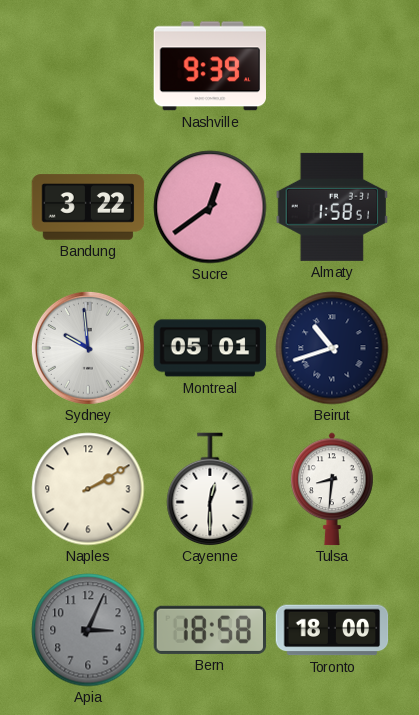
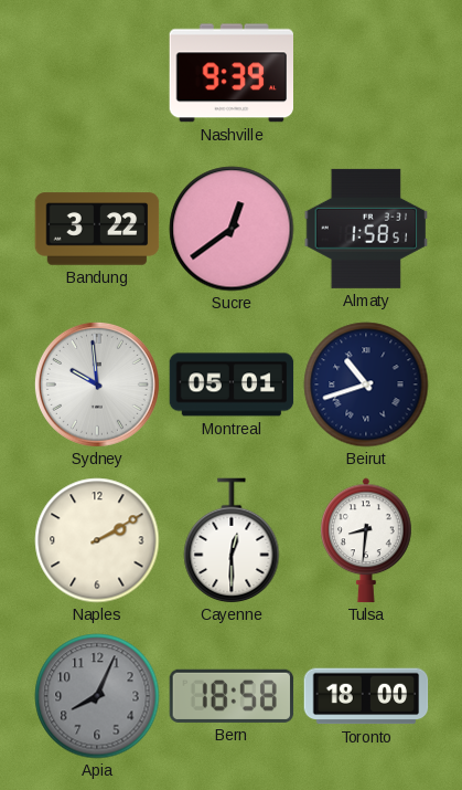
Apia: 3:04 -> 8:04
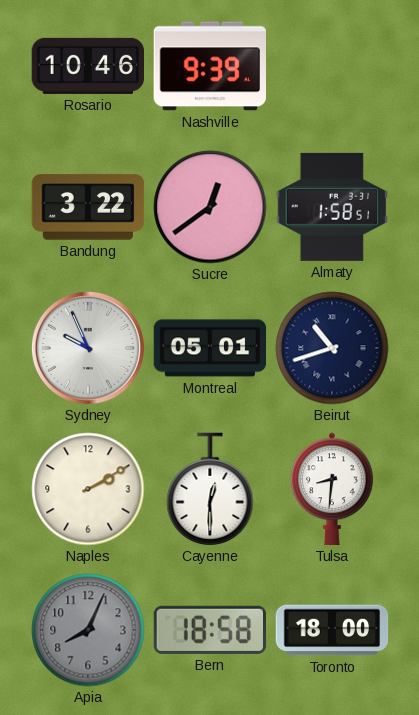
Rosario: none -> 10:46
Sydney: 9:59 -> 9:56
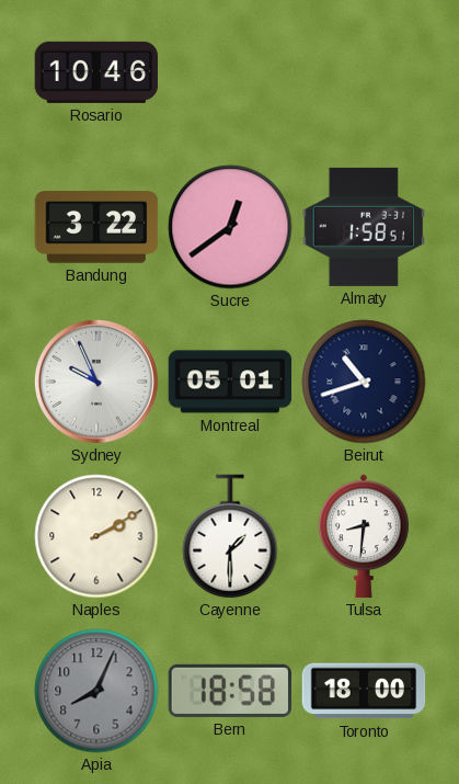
Nashville: 9:39 -> none
Cayenne: 12:30 -> 1:30
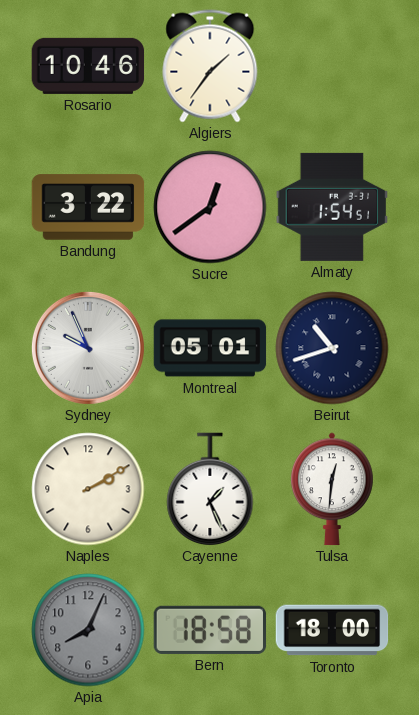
Algiers: none -> 1:36
Almaty: 1:58 -> 1:54
Cayenne: 1:30 -> 1:26
Tulsa: 8:31 -> 12:31
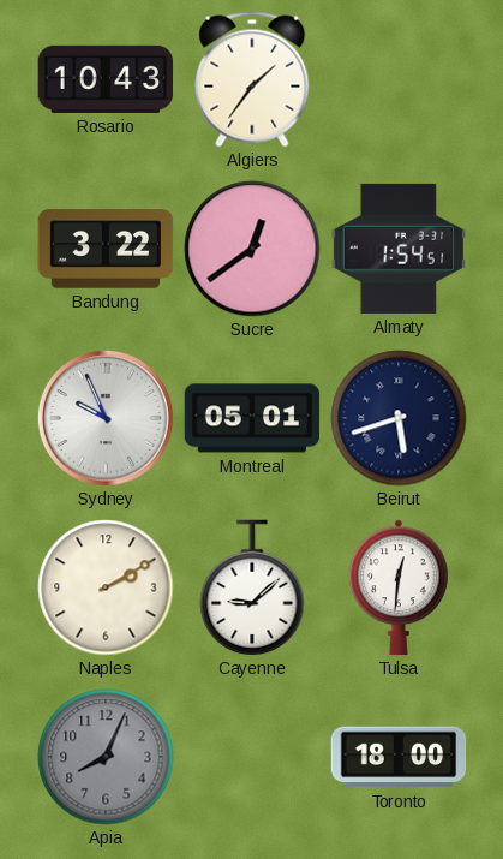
Rosario: 10:46 -> 10:43
Beirut: 10:42 -> 5:42
Cayenne: 1:26 -> 9:08
Bern: 18:58 -> none
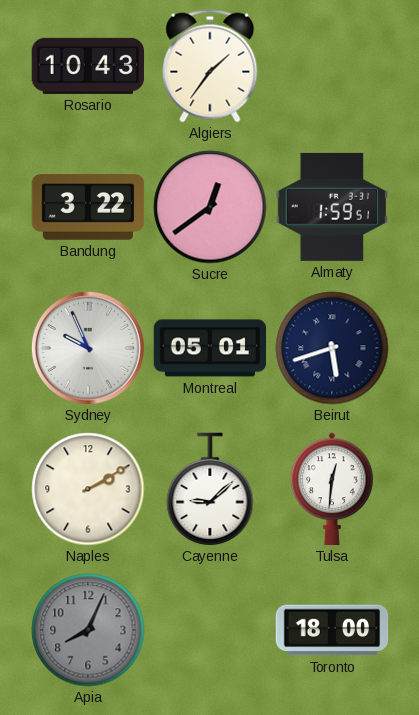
Almaty: 1:54 -> 1:59
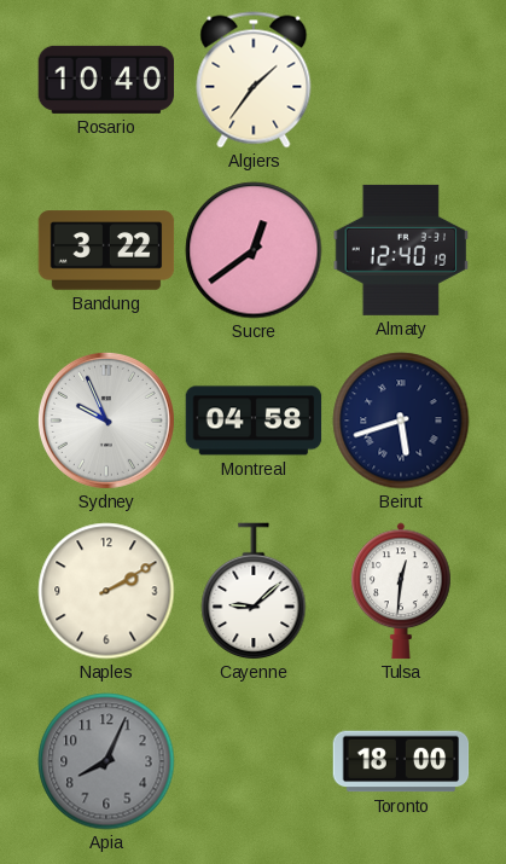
Rosario: 10:43 -> 10:40
Almaty: 1:59 -> 12:40
Montreal: 05:01 -> 04:58
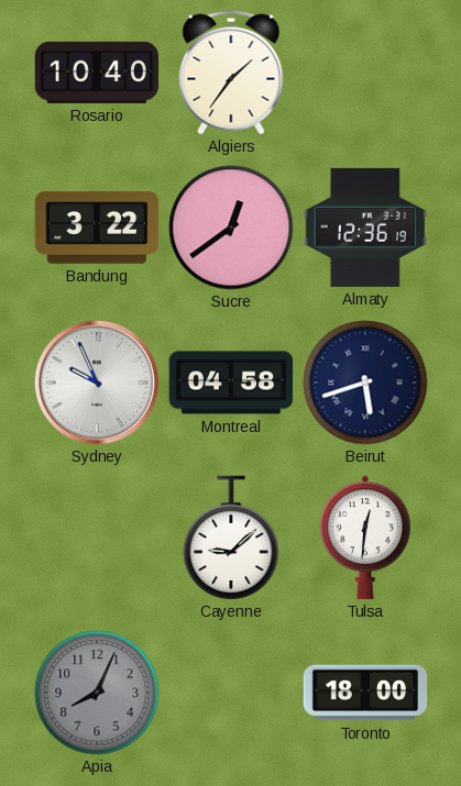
Almaty: 12:40 -> 12:36
Naples: 2:10 -> none
